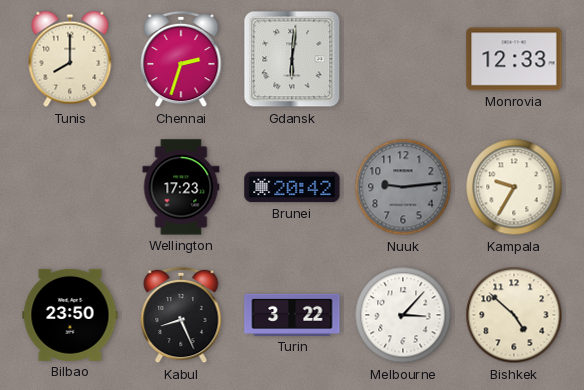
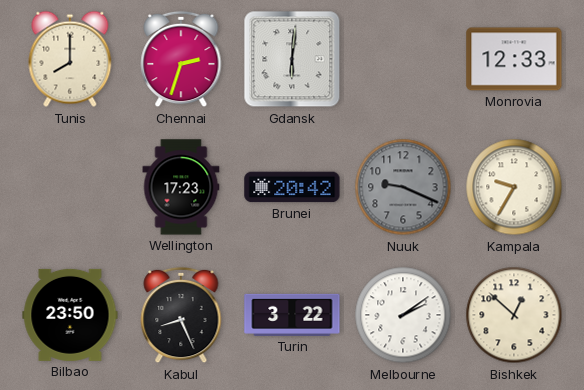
Nuuk: 9:14 -> 9:19
Melbourne: 3:07 -> 2:09
Bishkek: 4:52 -> 12:52
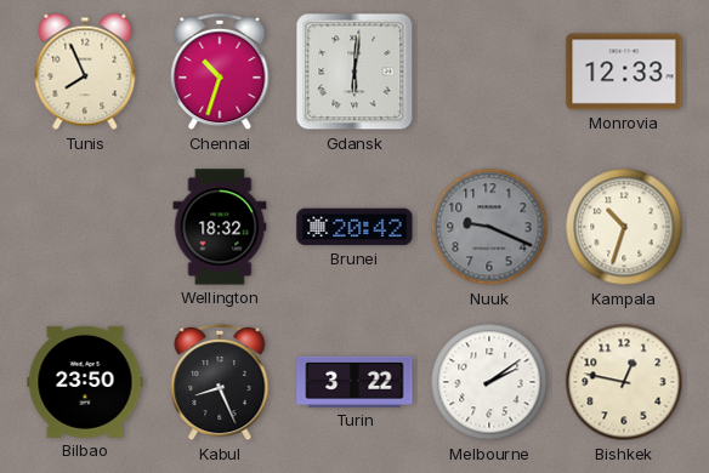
Tunis: 8:00 -> 7:56
Chennai: 2:33 -> 10:33
Wellington: 17:23 -> 18:32
Kampala: 9:35 -> 10:33
Bishkek: 12:52 -> 12:47
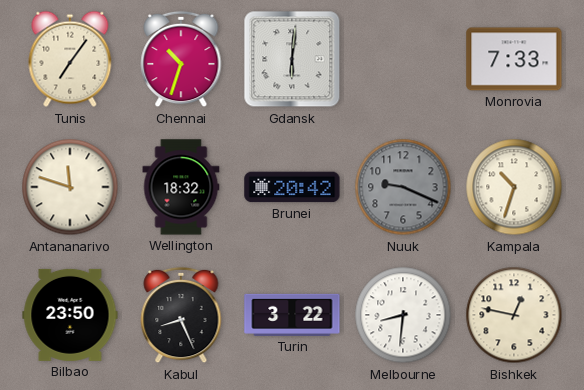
Tunis: 7:56 -> 7:06
Monrovia: 12:33 -> 7:33
Antananarivo: none -> 11:48
Melbourne: 2:09 -> 8:31
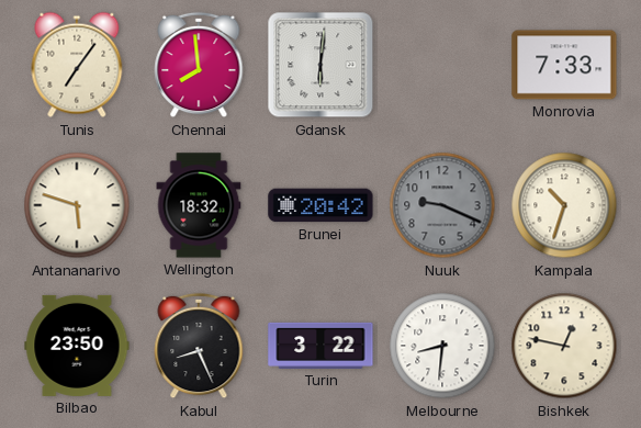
Chennai: 10:33 -> 7:59
Antananarivo: 11:48 -> 5:48
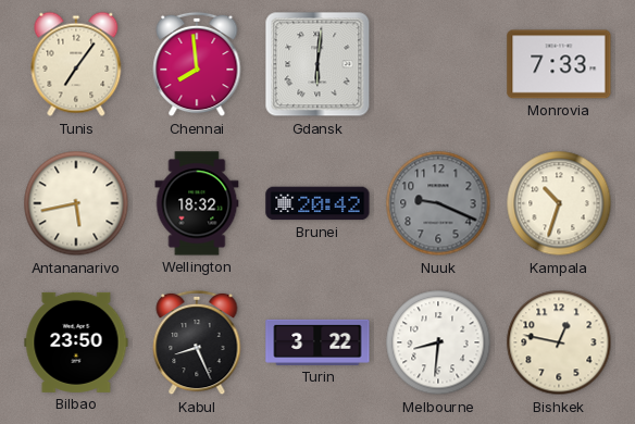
Antananarivo: 5:48 -> 5:43
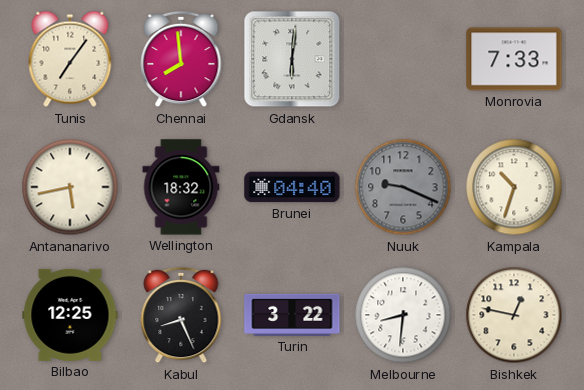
Brunei: 20:42 -> 04:40
Bilbao: 23:50 -> 12:25
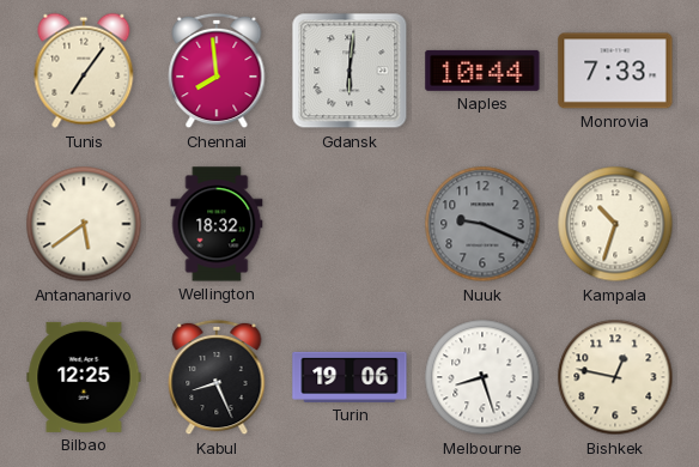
Naples: none -> 10:44
Antananarivo: 5:43 -> 5:39
Brunei: 04:40 -> none
Turin: 3:22 -> 19:06
Melbourne: 8:31 -> 8:27
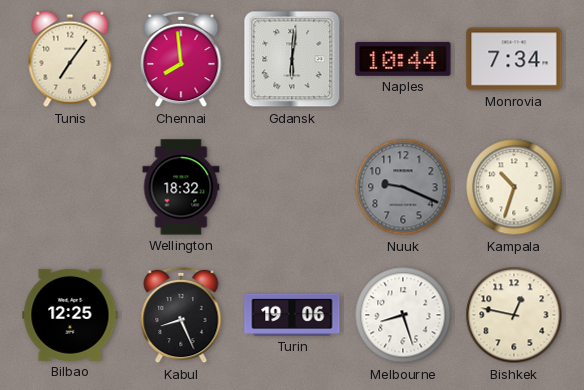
Monrovia: 7:33 -> 7:34
Antananarivo: 5:39 -> none
